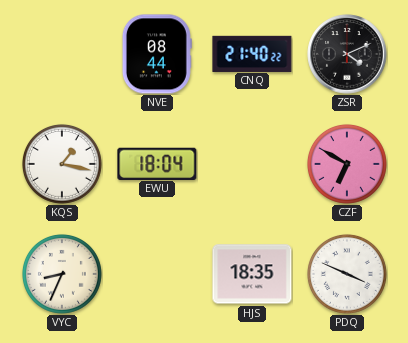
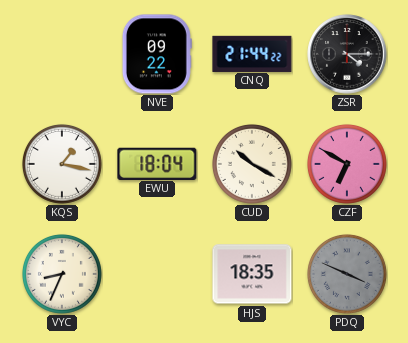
NVE: 08:44 -> 09:22
CNQ: 21:40 -> 21:44
ZSR: 4:11 -> 4:15
CUD: none -> 10:20
PDQ dial: white -> grey
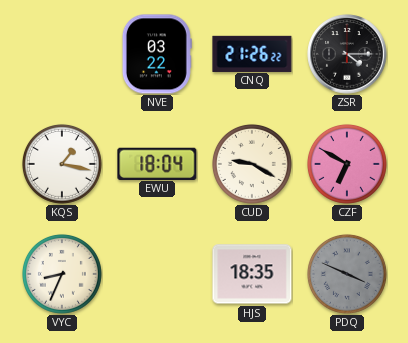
NVE: 09:22 -> 03:22
CNQ: 21:44 -> 21:26
CUD: 10:20 -> 9:20
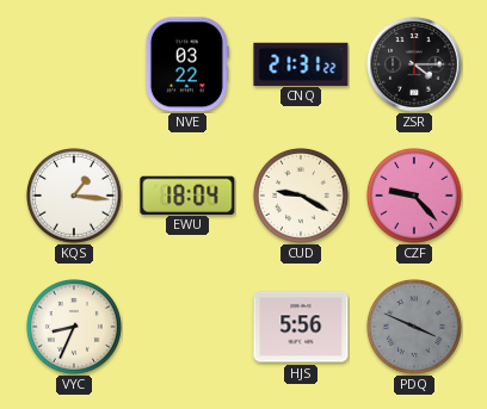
CNQ: 21:26 -> 21:31
KQS: 1:17 -> 1:16
CZF: 6:50 -> 9:23
HJS: 18:35 -> 5:56
